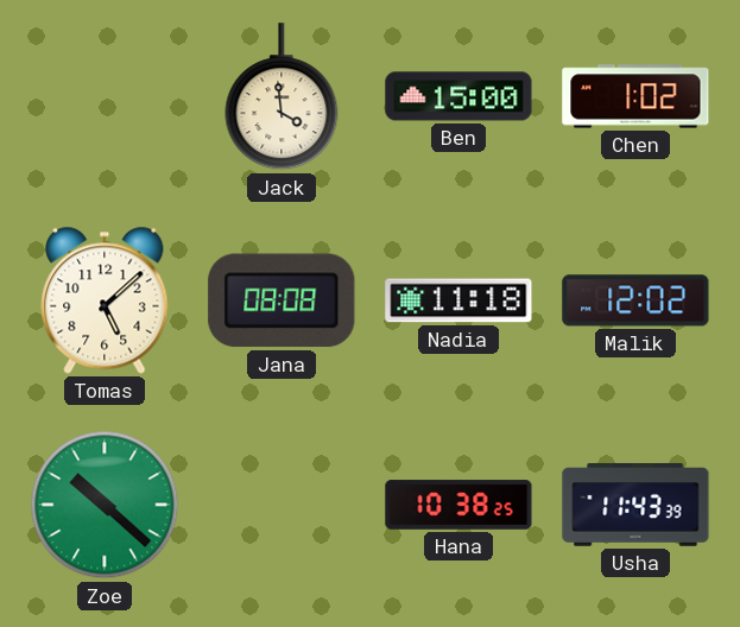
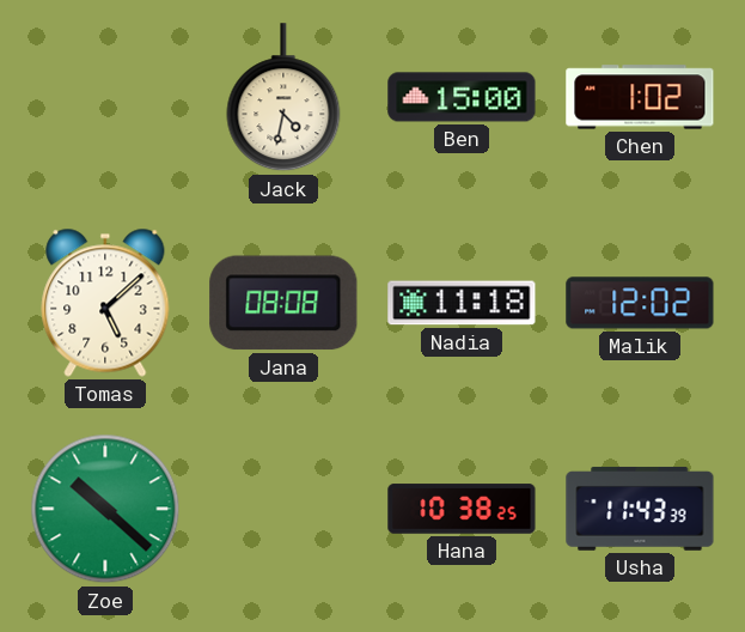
Jack: 3:59 -> 4:32
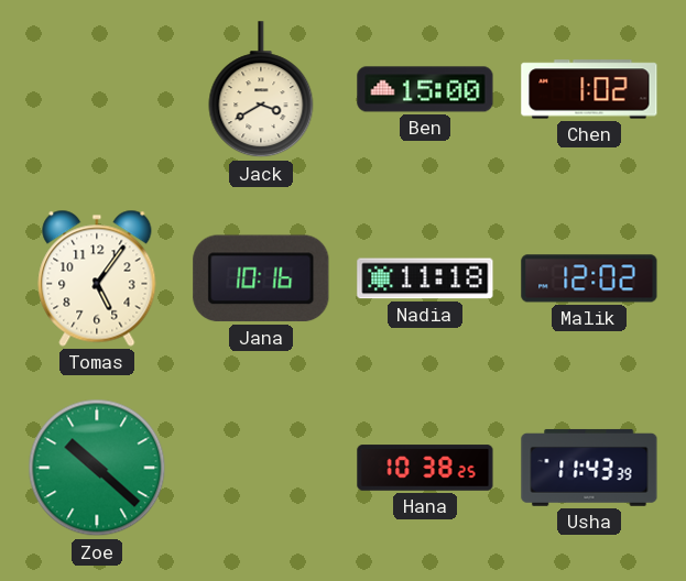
Jack: 4:32 -> 3:40
Tomas: 5:08 -> 5:06
Jana: 08:08 -> 10:16
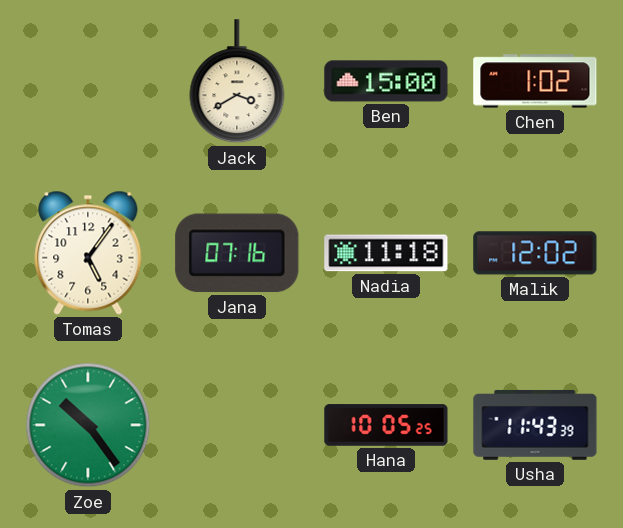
Jana: 10:16 -> 07:16
Zoe: 10:22 -> 10:24
Hana: 10:38 -> 10:05
